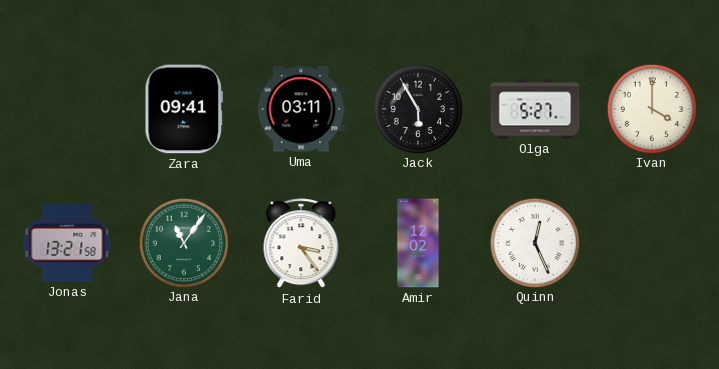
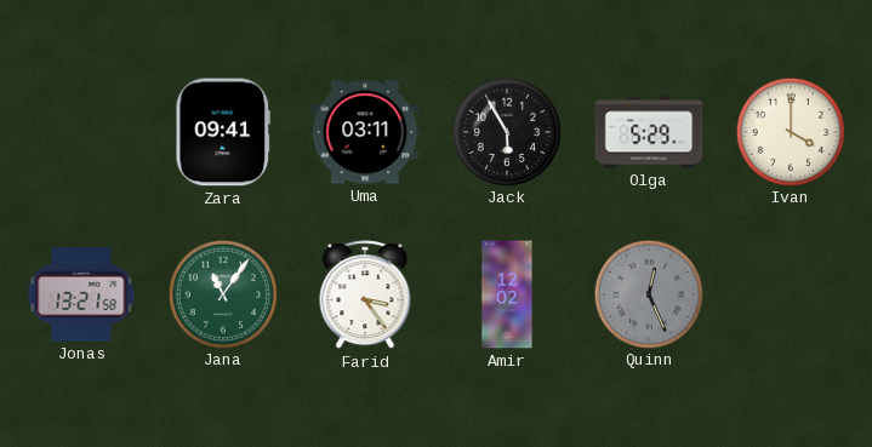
Olga: 5:27 -> 5:29
Quinn dial: white -> grey
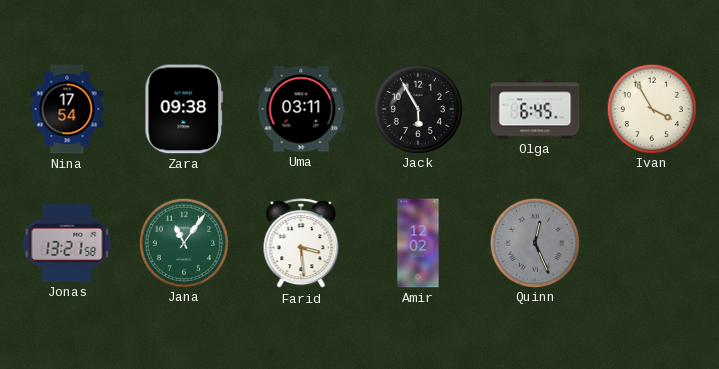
Nina: none -> 17:54
Zara: 09:41 -> 09:38
Olga: 5:29 -> 6:45
Ivan: 4:00 -> 3:55
Farid: 3:24 -> 3:29
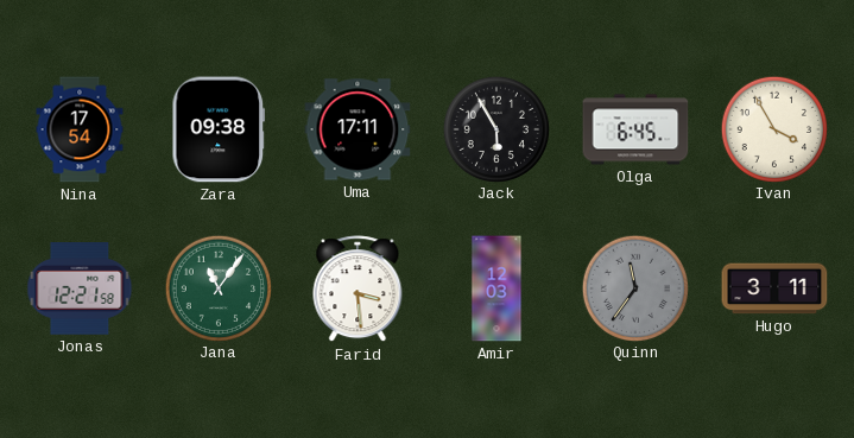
Uma: 03:11 -> 17:11
Jonas: 13:21 -> 12:21
Amir: 12:02 -> 12:03
Quinn: 12:26 -> 11:36
Hugo: none -> 3:11
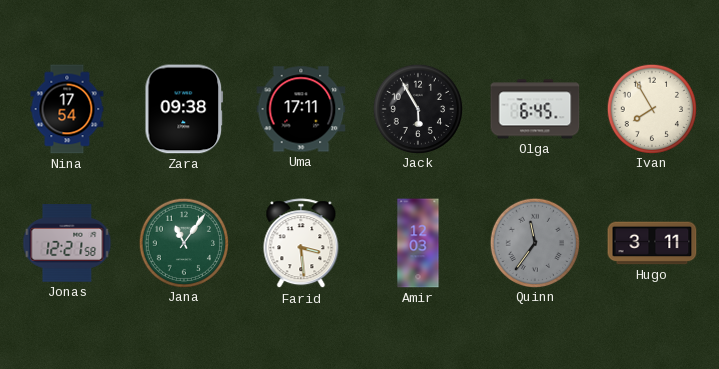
Ivan: 3:55 -> 7:55
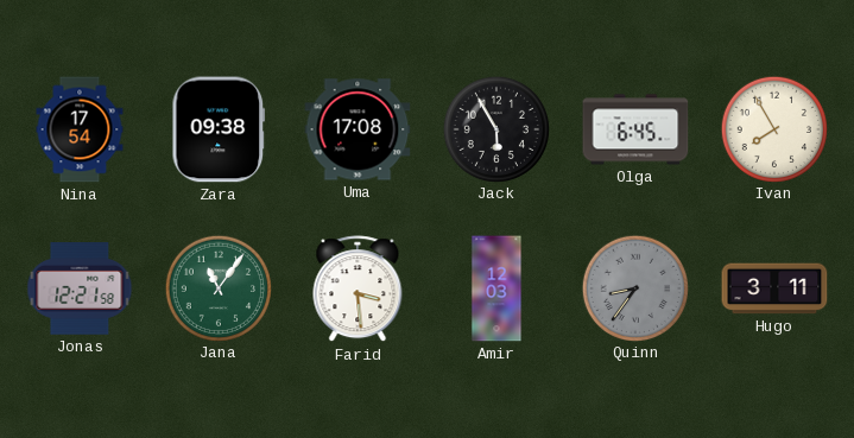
Uma: 17:11 -> 17:08
Quinn: 11:36 -> 8:36
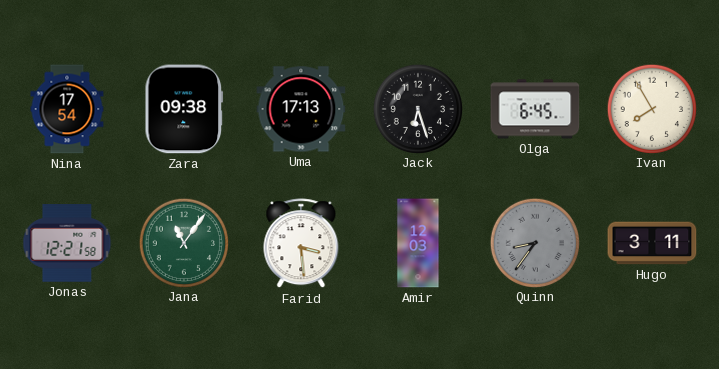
Uma: 17:08 -> 17:13
Jack: 5:55 -> 6:27
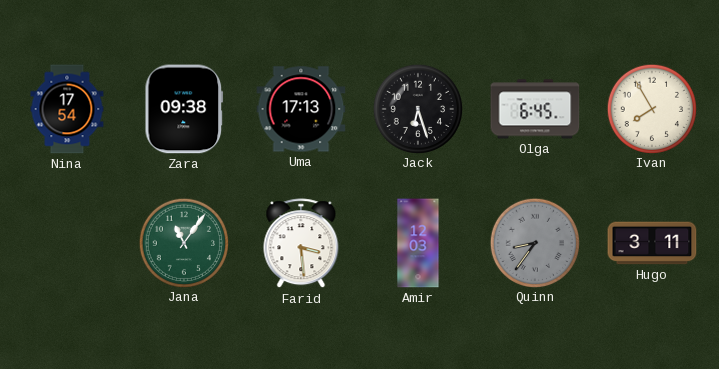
Jonas: 12:21 -> none
